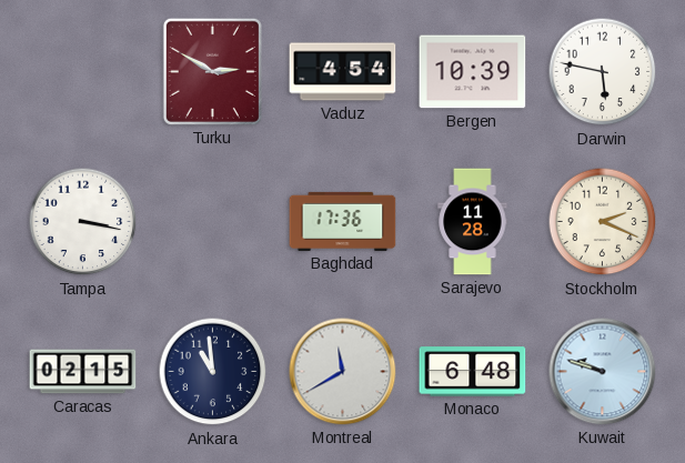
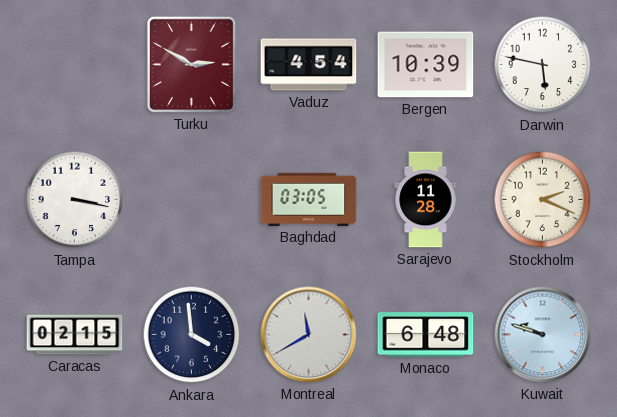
Baghdad: 17:36 -> 03:05
Ankara: 10:59 -> 3:59
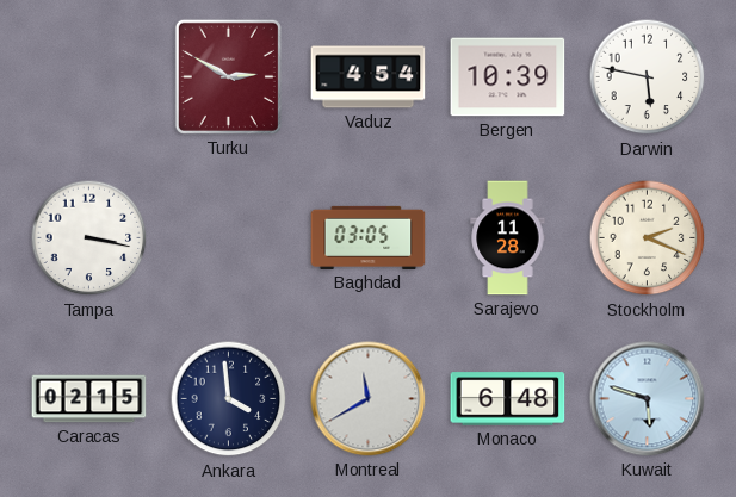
Kuwait: 9:48 -> 5:48
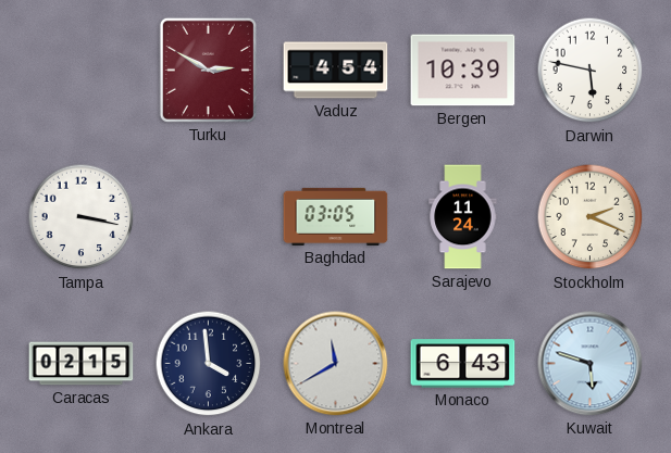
Sarajevo: 11:28 -> 11:24
Monaco: 6:48 -> 6:43
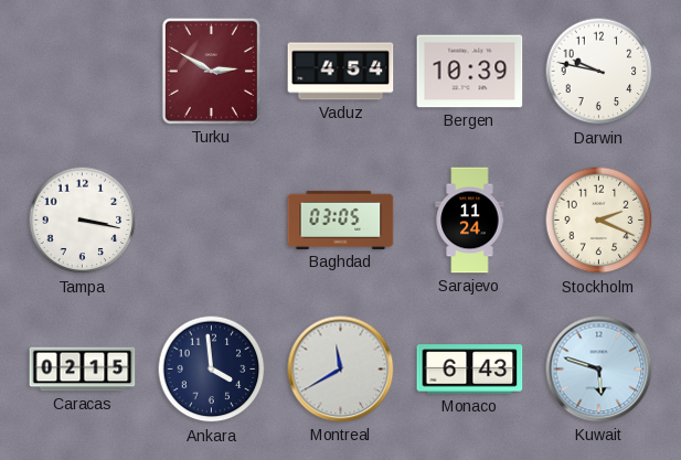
Darwin: 5:47 -> 9:47
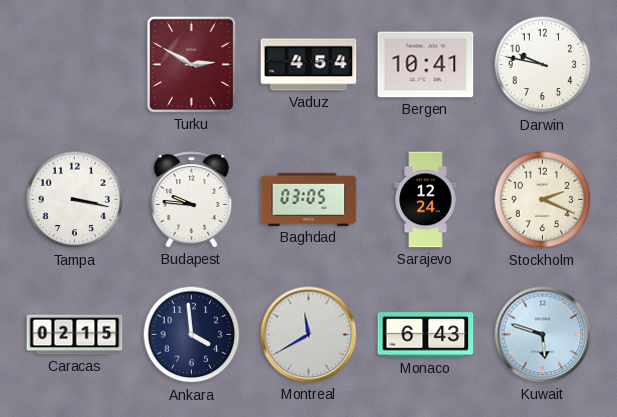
Bergen: 10:39 -> 10:41
Budapest: none -> 9:46
Sarajevo: 11:24 -> 12:24
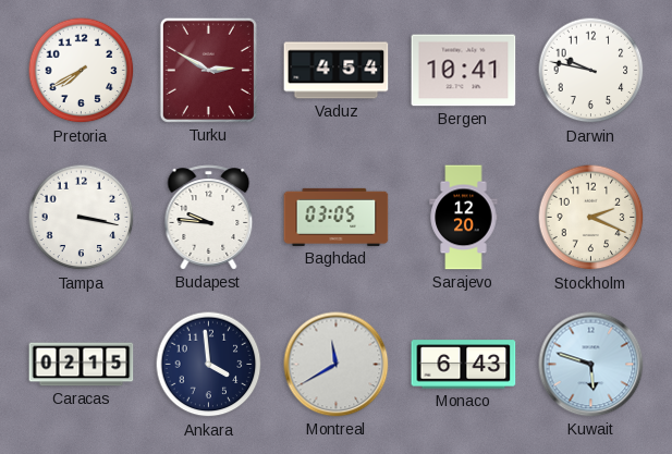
Pretoria: none -> 7:40
Sarajevo: 12:24 -> 12:20
